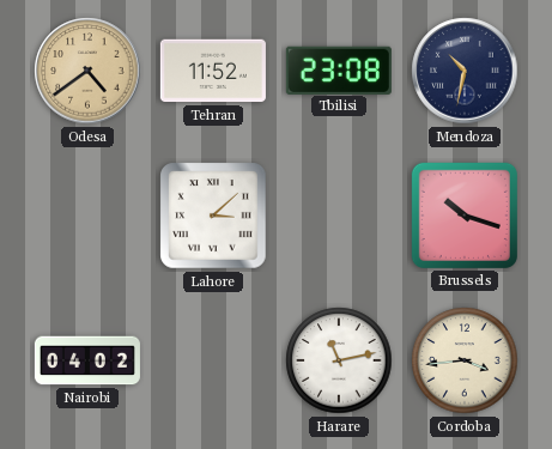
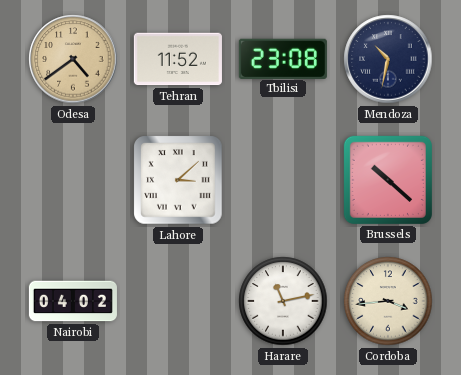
Brussels: 10:18 -> 10:22
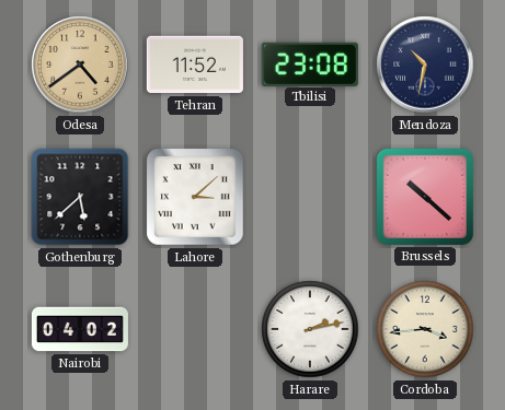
Gothenburg: none -> 5:38
Harare: 11:13 -> 2:13
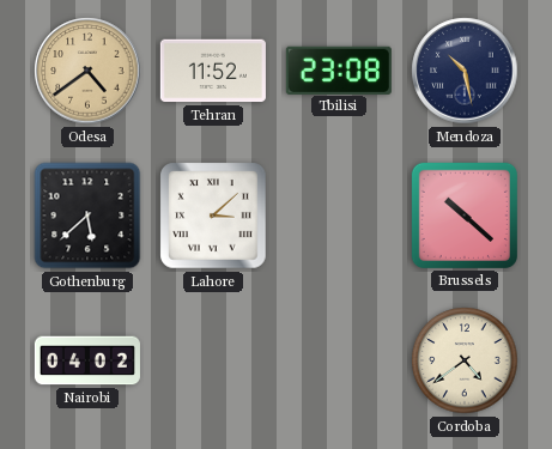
Mendoza: 10:32 -> 10:28
Harare: 2:13 -> none
Cordoba: 3:44 -> 4:39
